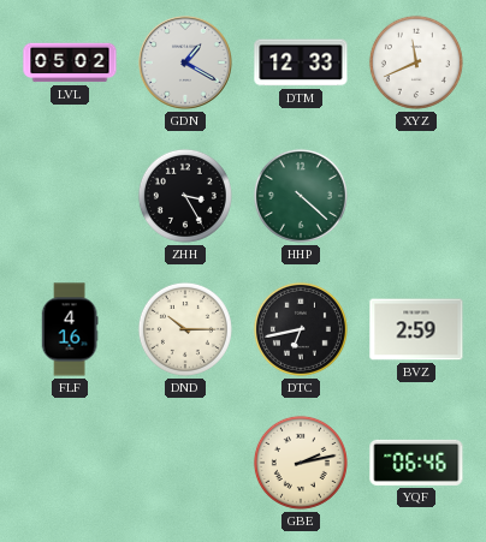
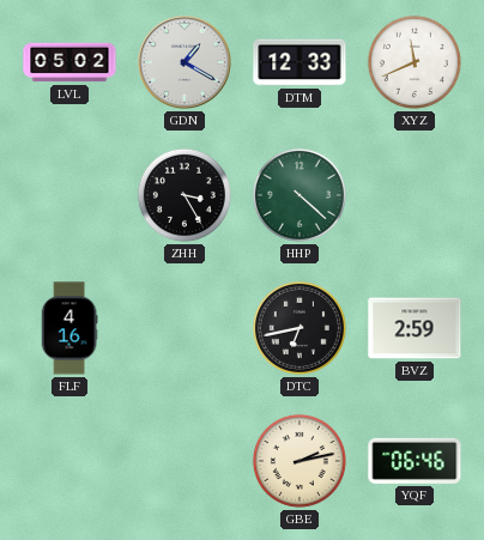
DND: 10:15 -> none
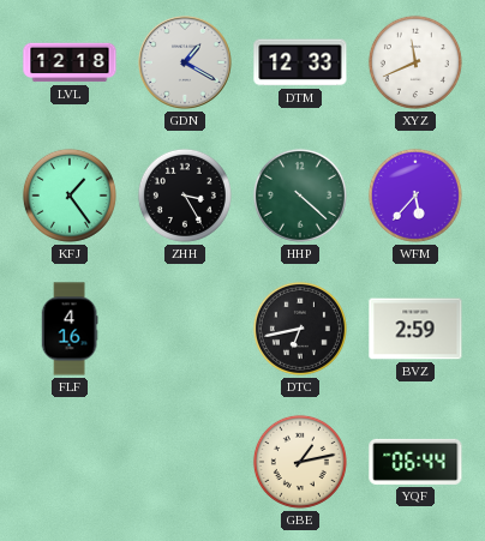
LVL: 05:02 -> 12:18
KFJ: none -> 1:24
WFM: none -> 5:37
GBE: 2:13 -> 1:13
YQF: 06:46 -> 06:44
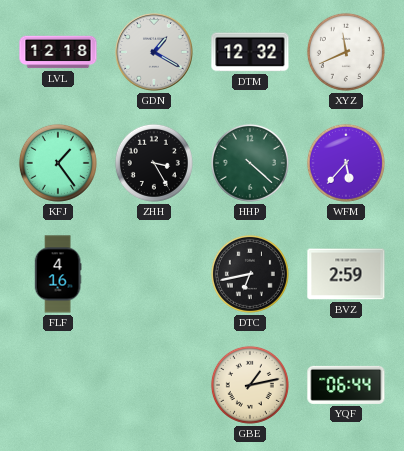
DTM: 12:33 -> 12:32
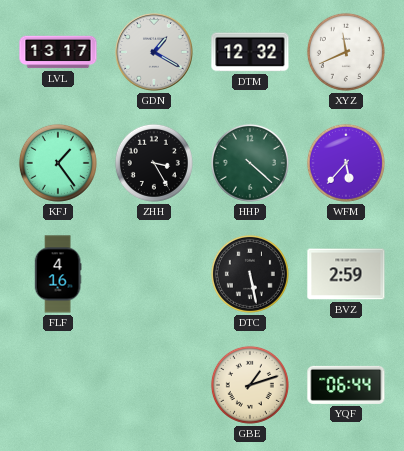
LVL: 12:18 -> 13:17
DTC: 6:43 -> 5:28
GBE: 1:13 -> 1:12
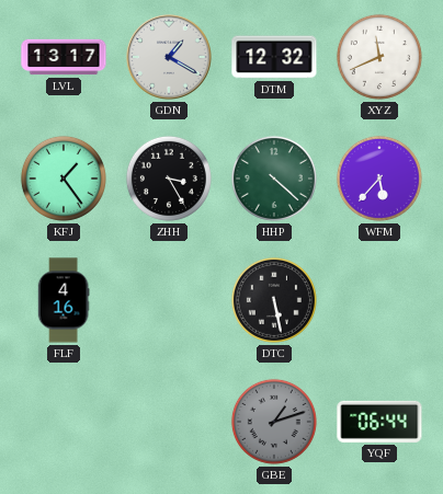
BVZ: 2:59 -> none
GBE dial: cream -> grey
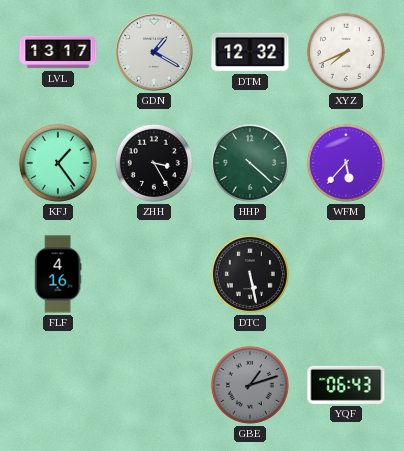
XYZ: 11:41 -> 7:41
YQF: 06:44 -> 06:43
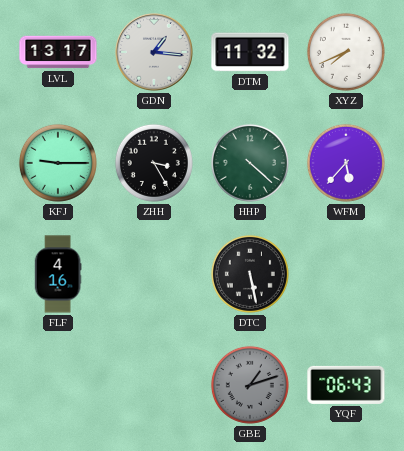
GDN: 1:20 -> 1:16
DTM: 12:32 -> 11:32
KFJ: 1:24 -> 9:15
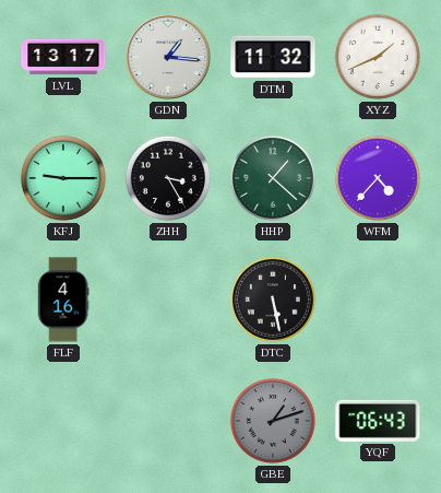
XYZ: 7:41 -> 1:41
HHP: 4:22 -> 1:22
WFM: 5:37 -> 4:37
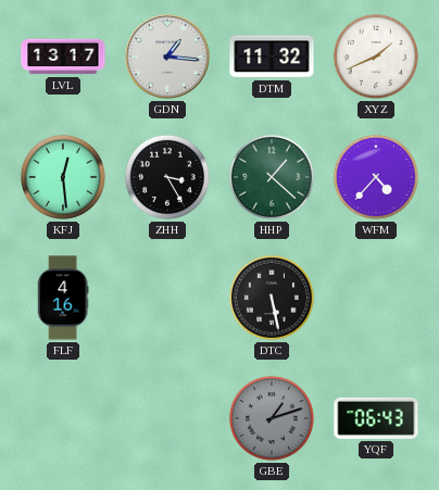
KFJ: 9:15 -> 12:29
